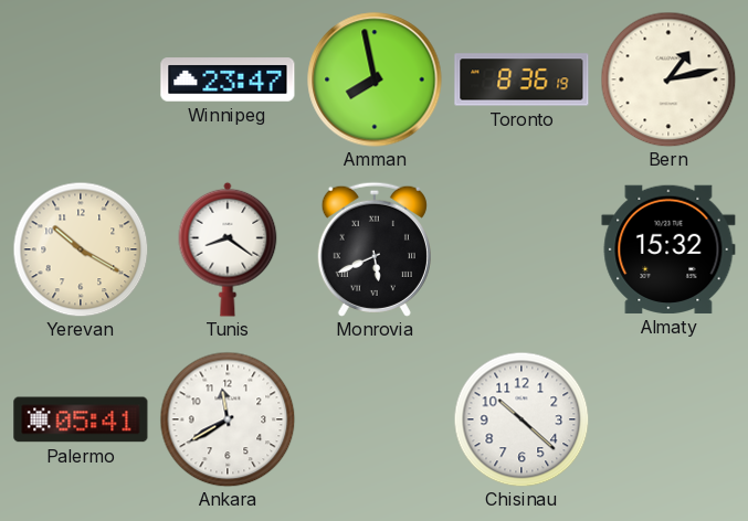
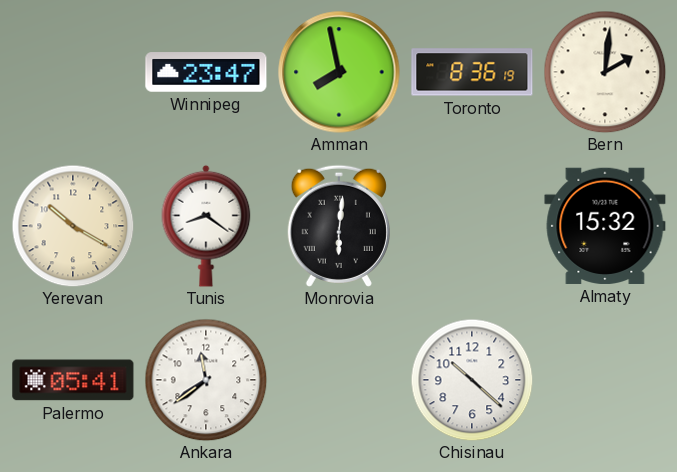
Bern: 1:13 -> 2:01
Monrovia: 5:41 -> 6:01
Ankara: 11:40 -> 11:39
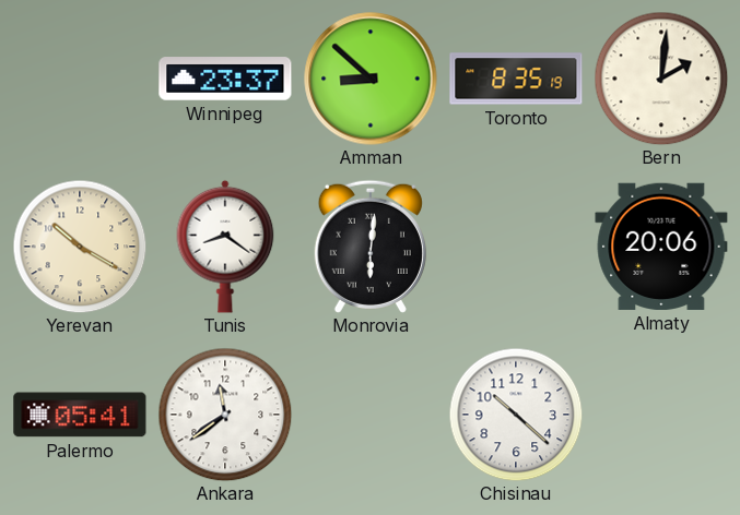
Winnipeg: 23:47 -> 23:37
Amman: 7:58 -> 8:52
Toronto: 8:36 -> 8:35
Almaty: 15:32 -> 20:06
